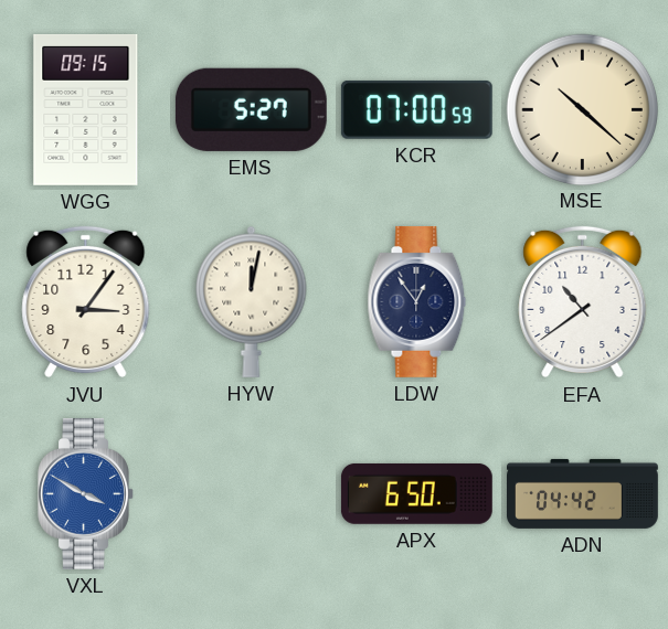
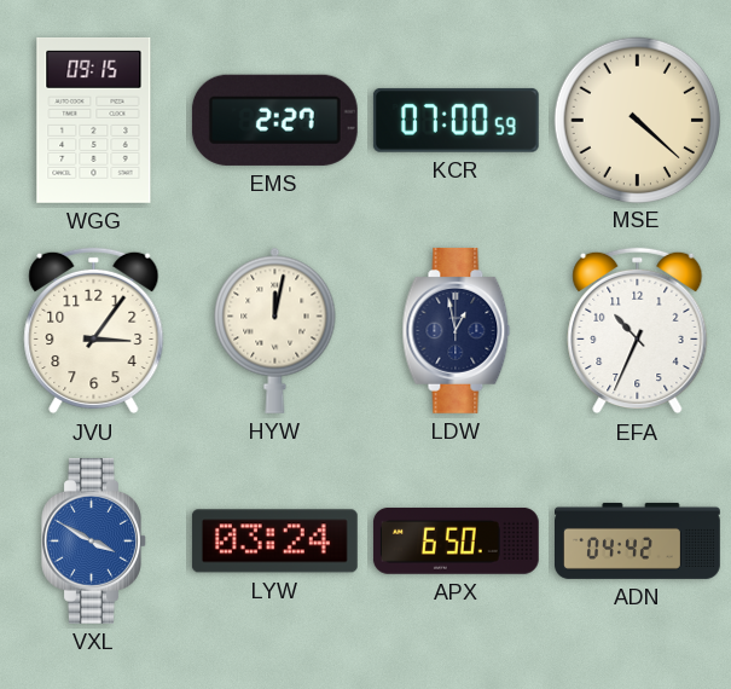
EMS: 5:27 -> 2:27
MSE: 10:22 -> 4:22
LDW: 12:54 -> 12:58
EFA: 10:39 -> 10:34
LYW: none -> 03:24
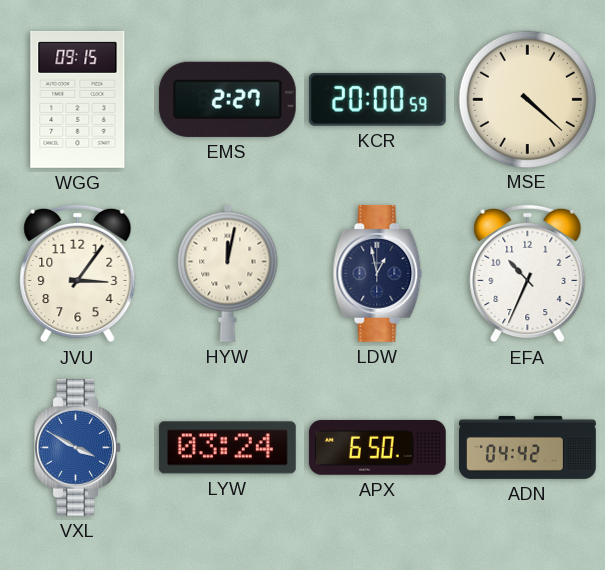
KCR: 07:00 -> 20:00
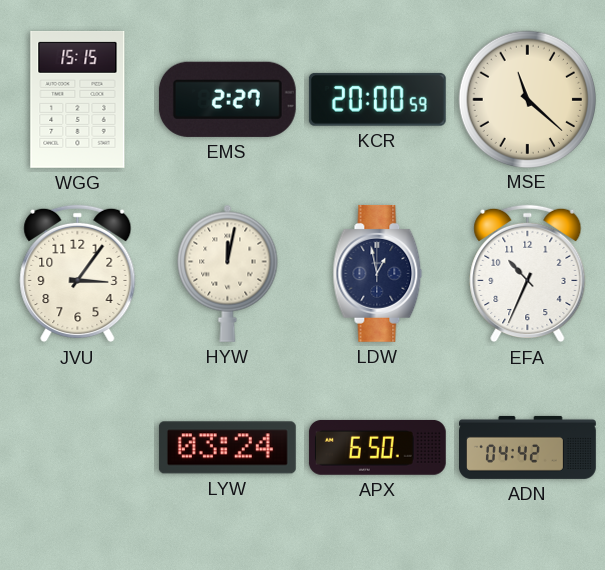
WGG: 09:15 -> 15:15
MSE: 4:22 -> 11:22
VXL: 3:50 -> none
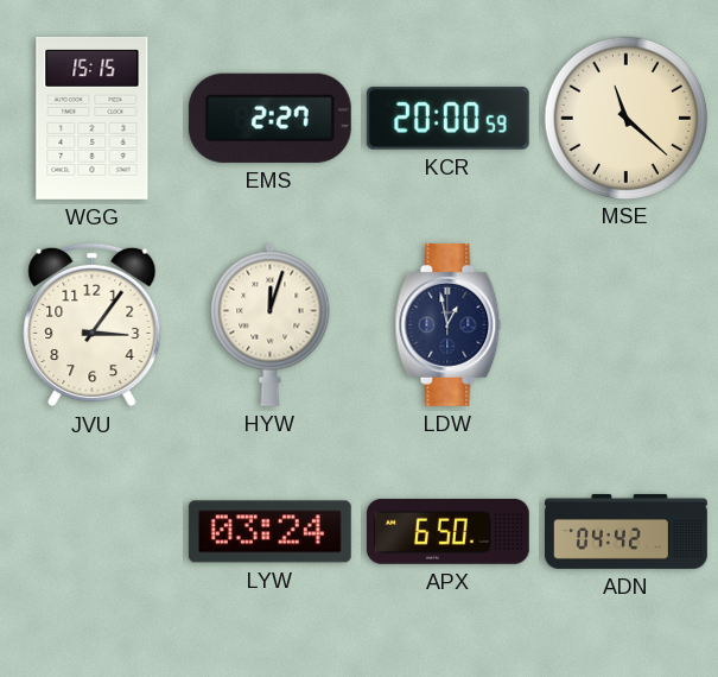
HYW: 12:02 -> 12:03
EFA: 10:34 -> none
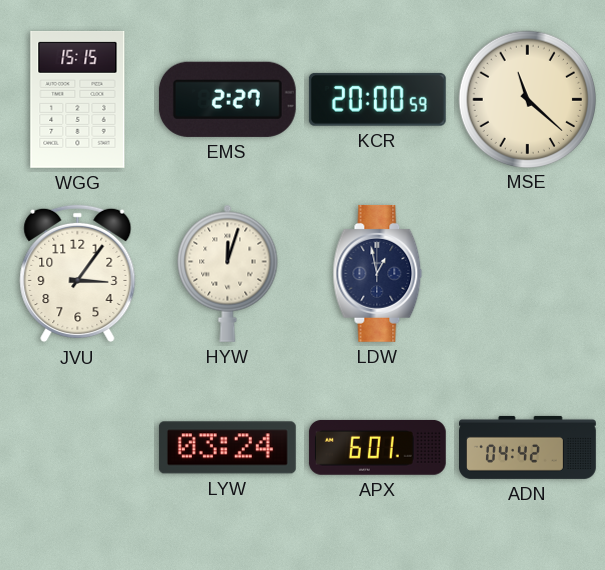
APX: 6:50 -> 6:01
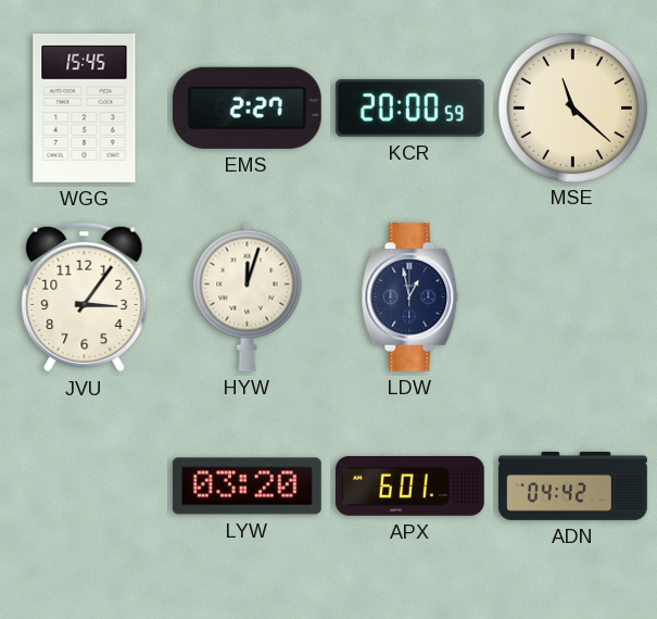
WGG: 15:15 -> 15:45
LYW: 03:24 -> 03:20
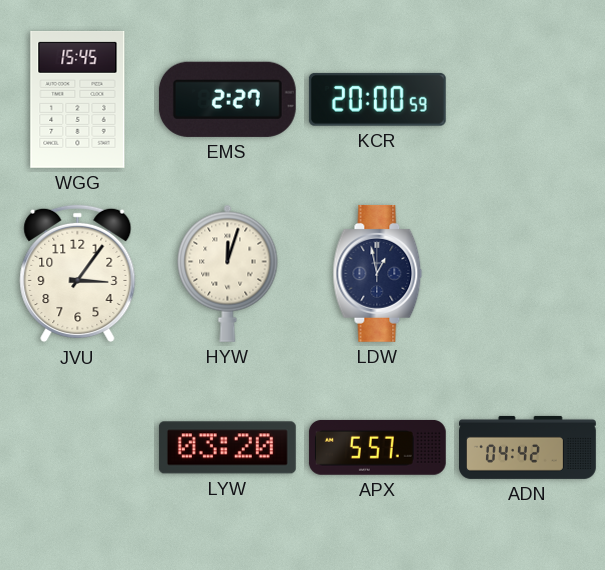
MSE: 11:22 -> none
APX: 6:01 -> 5:57
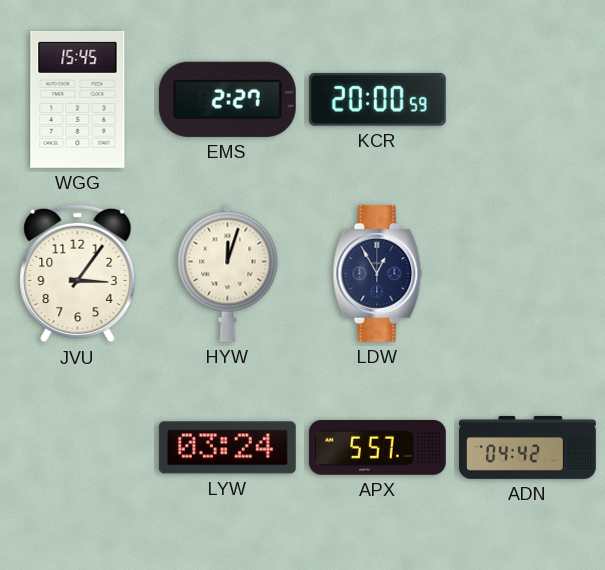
LDW: 12:58 -> 12:55
LYW: 03:20 -> 03:24
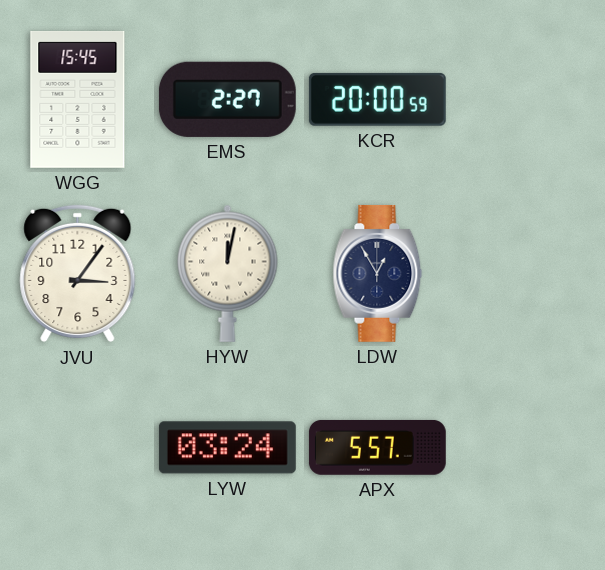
HYW: 12:03 -> 12:02
ADN: 04:42 -> none
